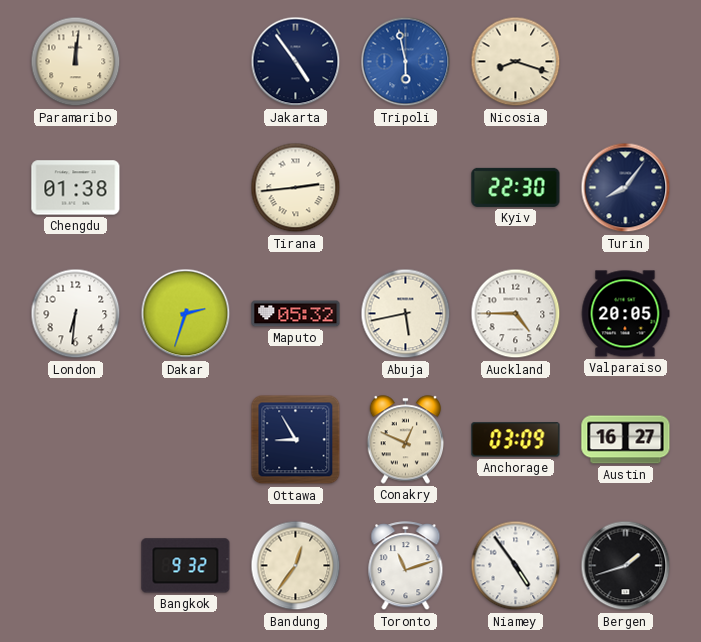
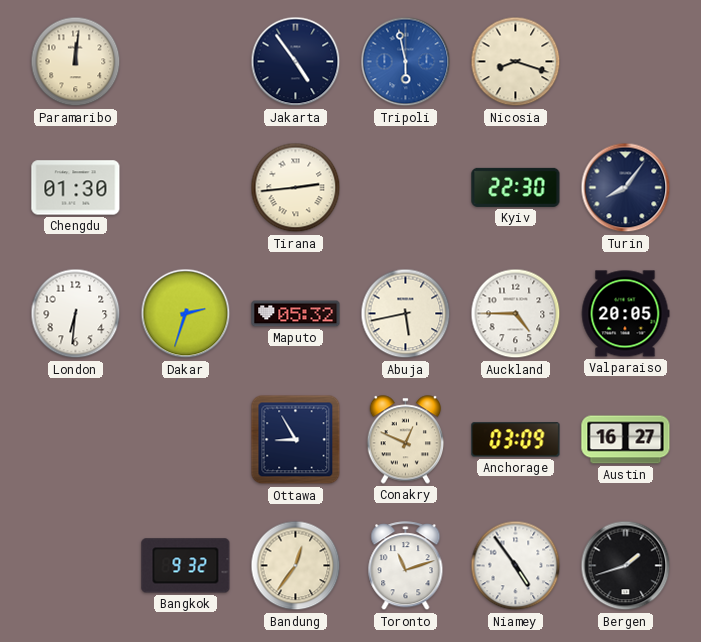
Chengdu: 01:38 -> 01:30
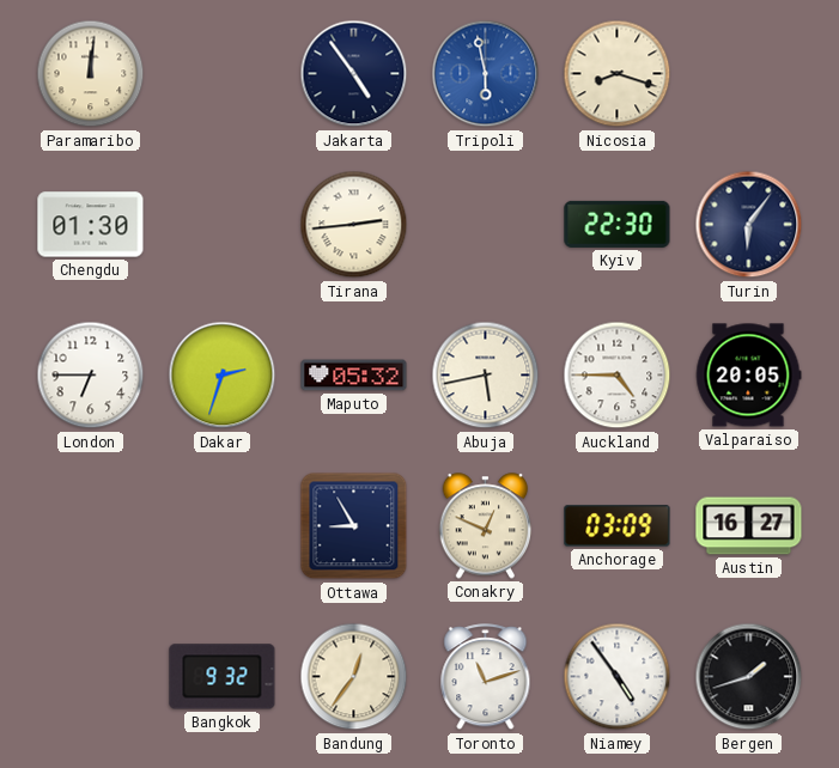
Turin: 8:06 -> 6:06
London: 6:31 -> 6:45
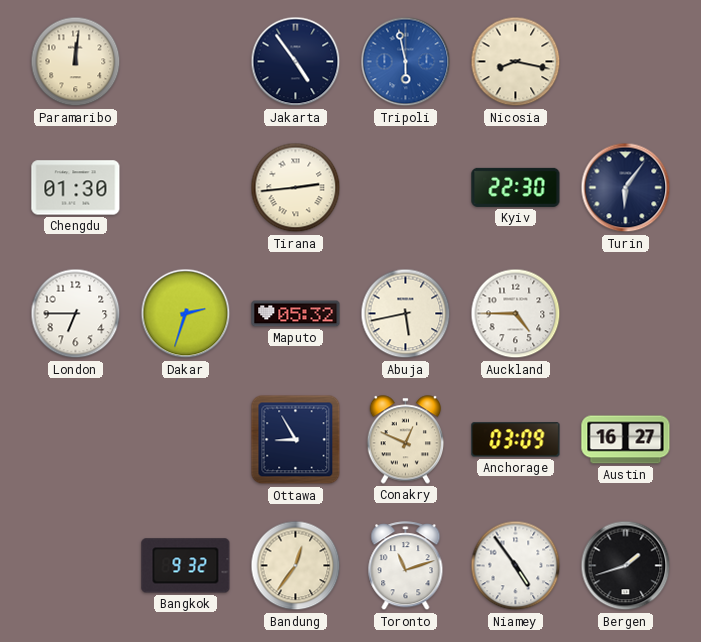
Nicosia: 8:18 -> 8:17
Valparaiso: 20:05 -> none
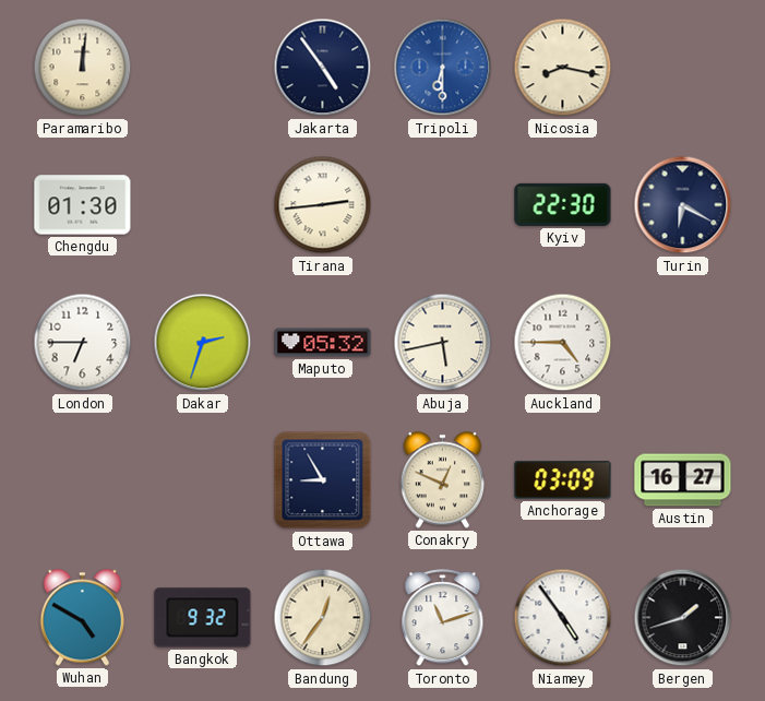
Tripoli: 5:58 -> 6:30
Turin: 6:06 -> 6:20
Wuhan: none -> 4:50
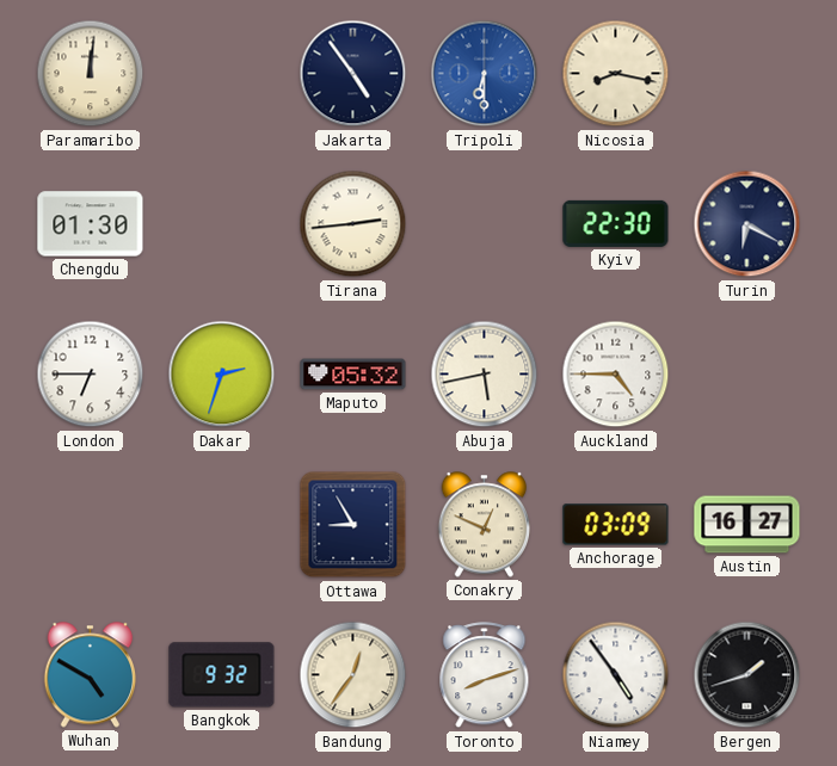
Toronto: 11:12 -> 8:12
